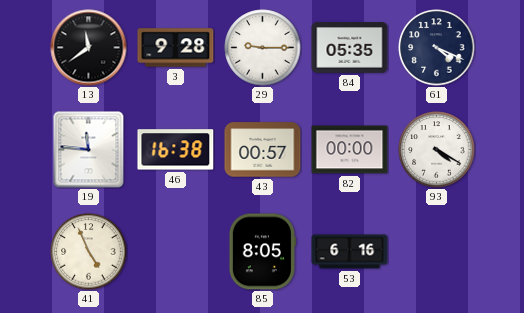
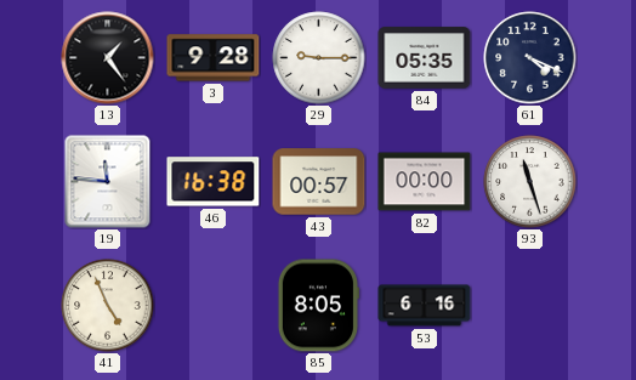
13: 11:39 -> 1:24
93: 4:20 -> 11:27
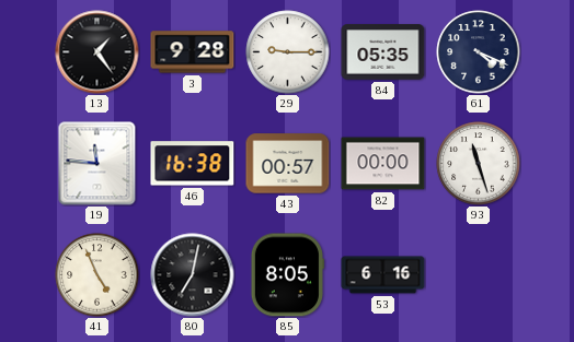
80: none -> 7:02
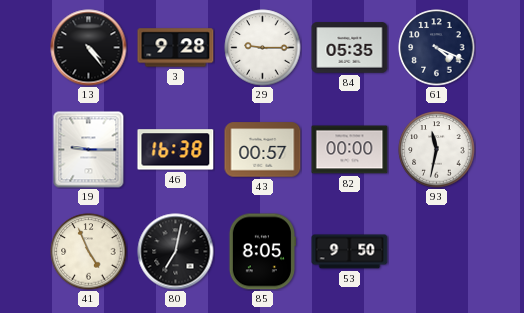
13: 1:24 -> 4:24
19: 11:46 -> 9:15
93: 11:27 -> 11:32
53: 6:16 -> 9:50
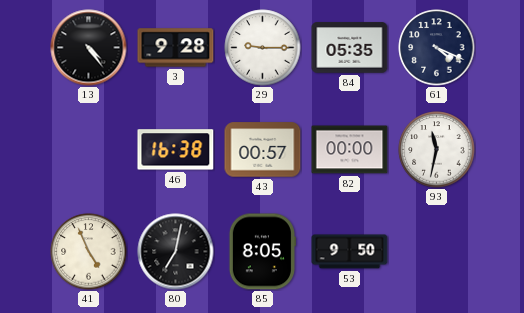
19: 9:15 -> none
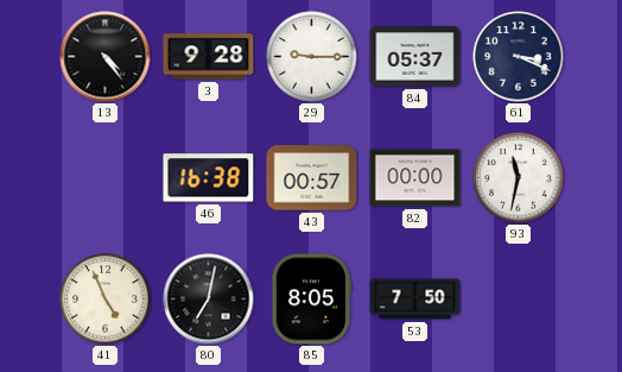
84: 05:35 -> 05:37
61: 4:19 -> 3:19
53: 9:50 -> 7:50
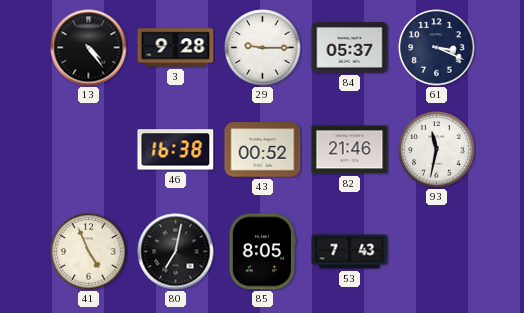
43: 00:57 -> 00:52
82: 00:00 -> 21:46
53: 7:50 -> 7:43
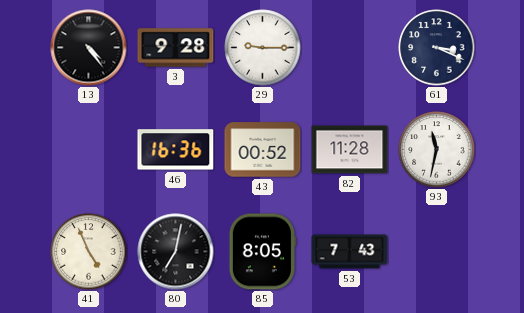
84: 05:37 -> none
46: 16:38 -> 16:36
82: 21:46 -> 11:28
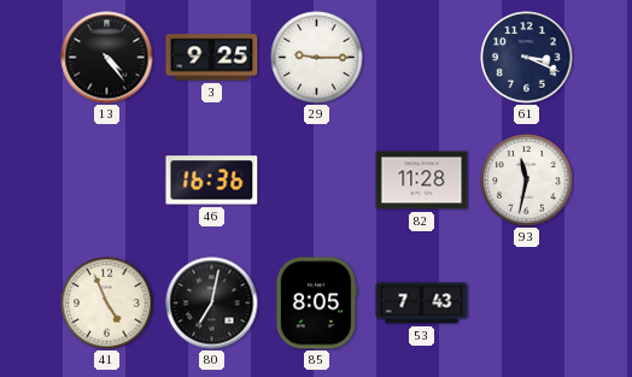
3: 9:28 -> 9:25
43: 00:52 -> none
